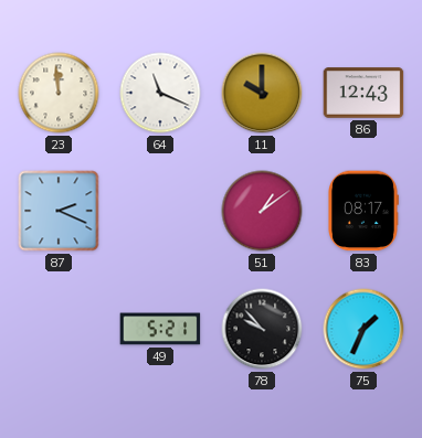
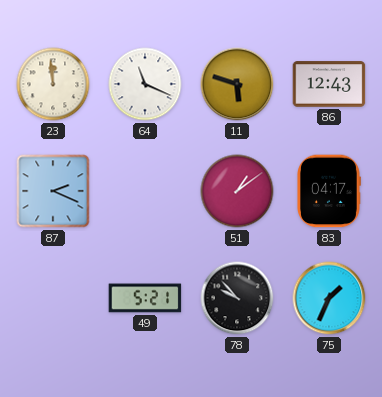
11: 10:00 -> 5:48
83: 08:17 -> 04:17
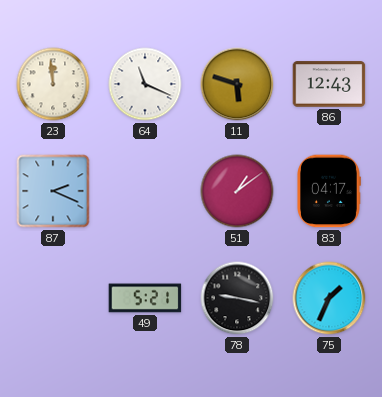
78: 9:53 -> 9:17
